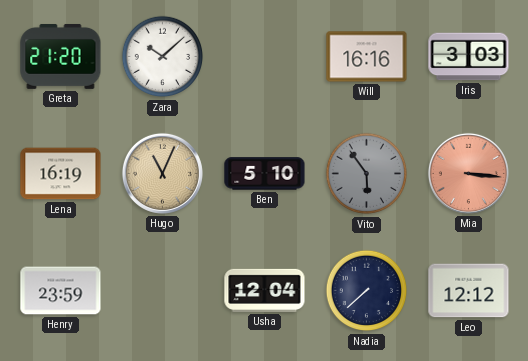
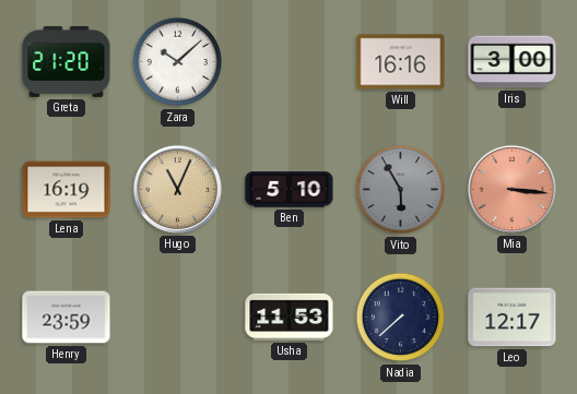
Iris: 3:03 -> 3:00
Vito: 5:54 -> 5:55
Usha: 12:04 -> 11:53
Leo: 12:12 -> 12:17
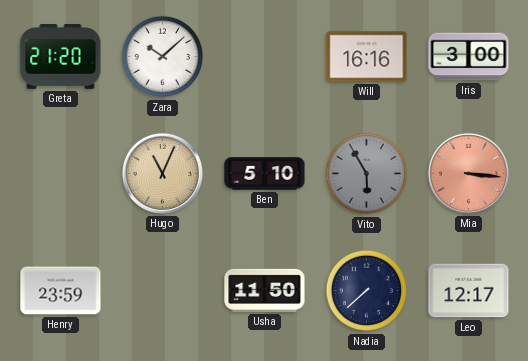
Lena: 16:19 -> none
Usha: 11:53 -> 11:50
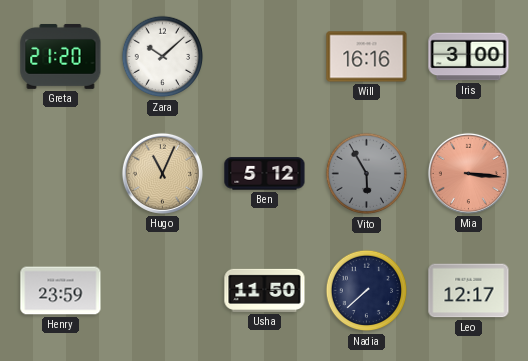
Ben: 5:10 -> 5:12
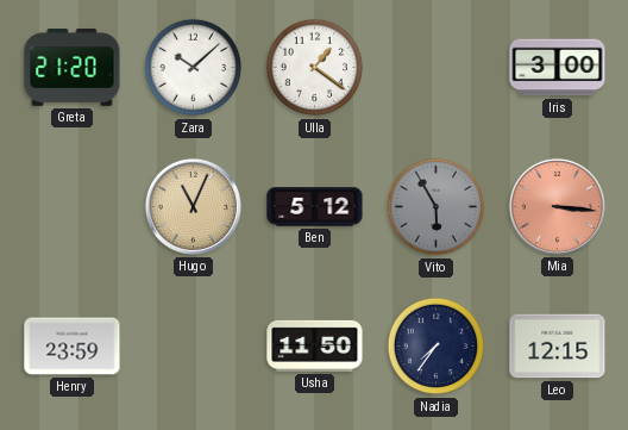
Ulla: none -> 1:21
Will: 16:16 -> none
Nadia: 7:38 -> 7:36
Leo: 12:17 -> 12:15
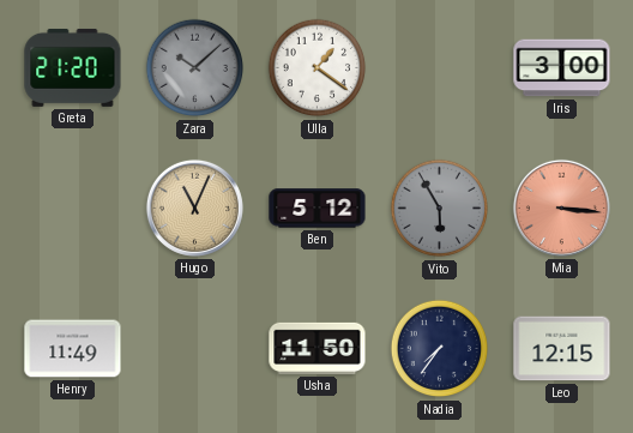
Zara dial: white -> grey
Henry: 23:59 -> 11:49
